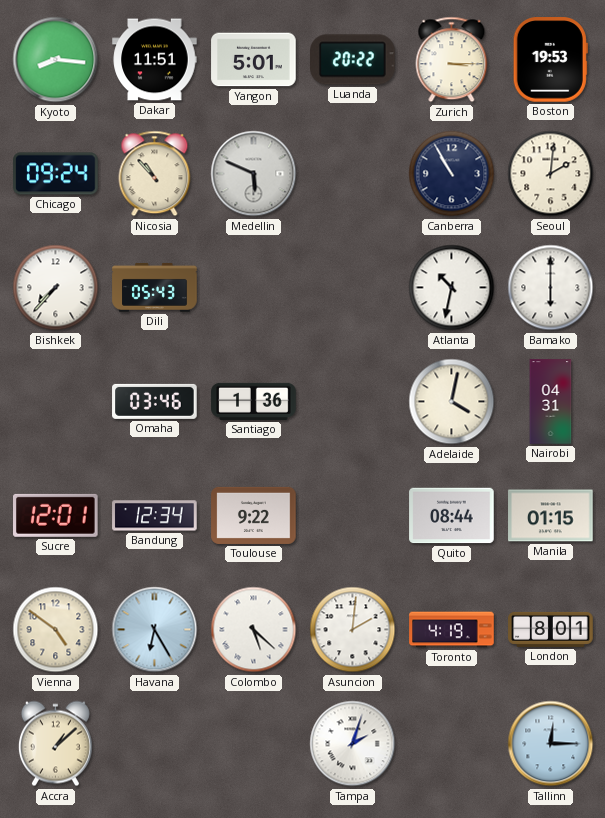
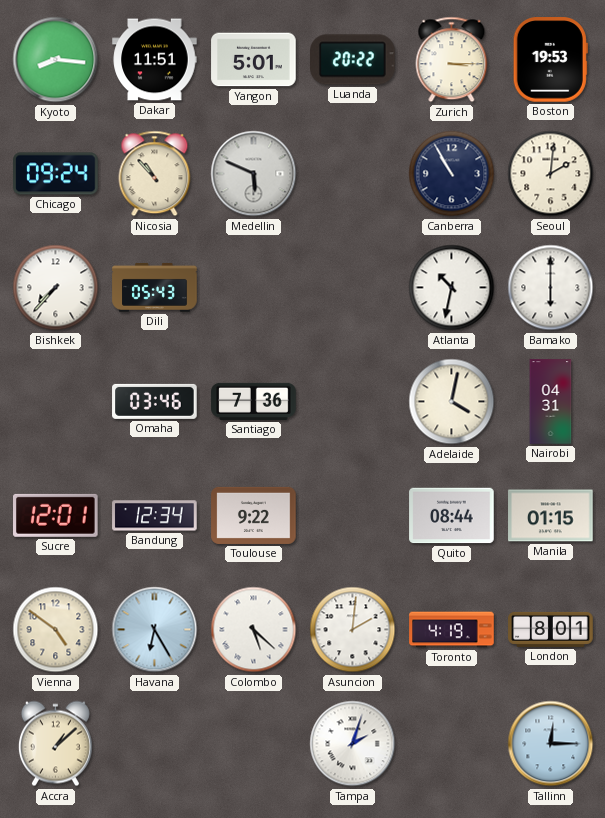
Santiago: 1:36 -> 7:36
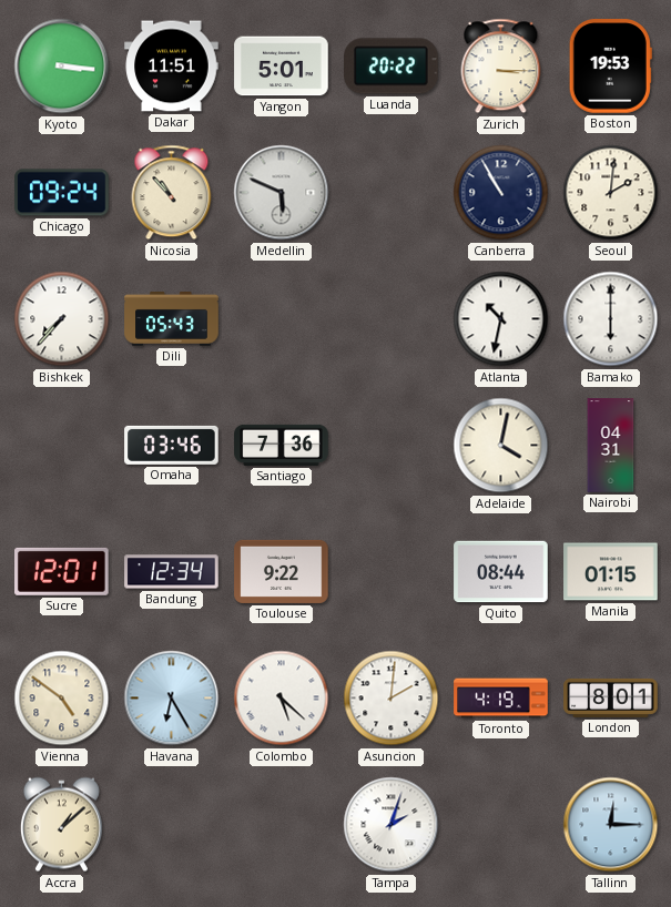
Kyoto: 8:16 -> 3:16
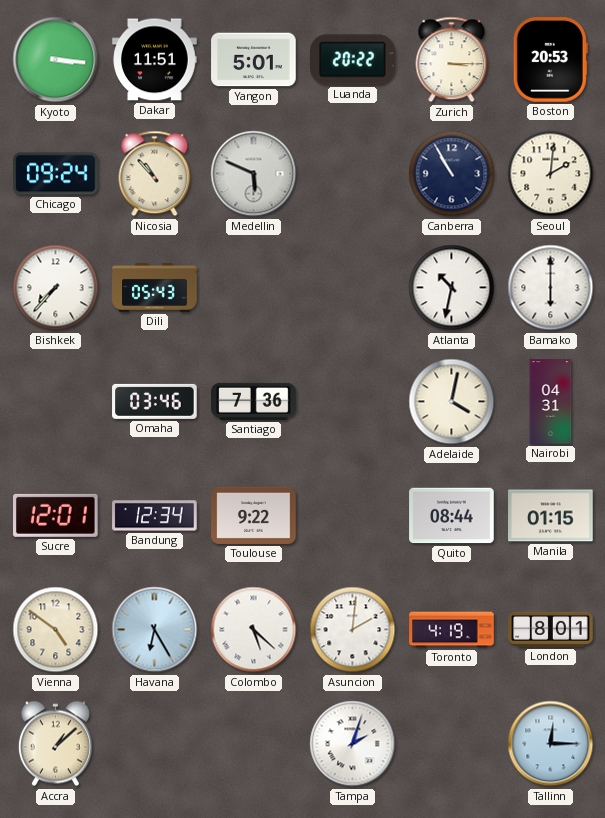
Boston: 19:53 -> 20:53
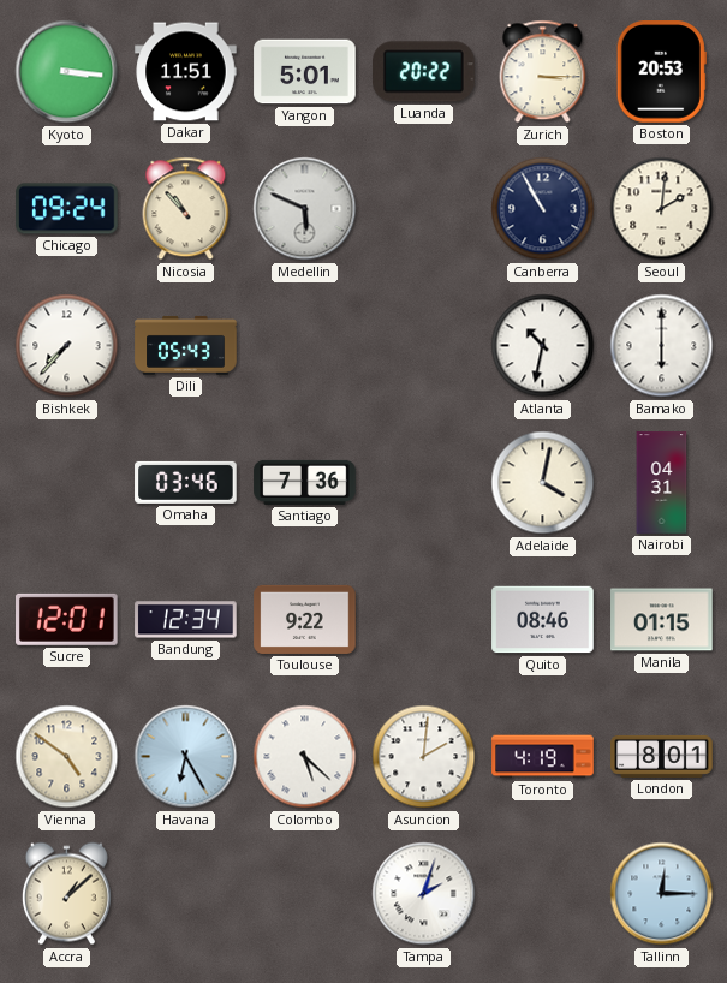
Quito: 08:44 -> 08:46
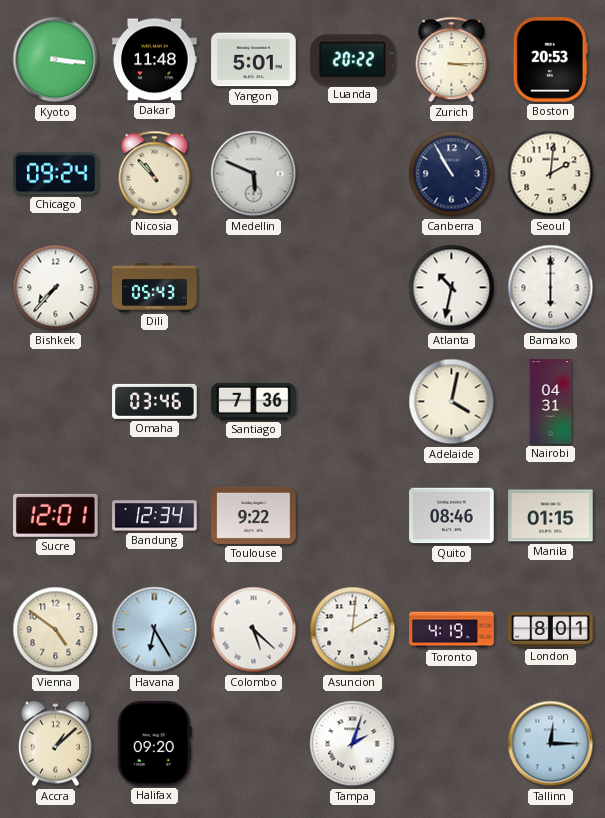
Dakar: 11:51 -> 11:48
Halifax: none -> 09:20
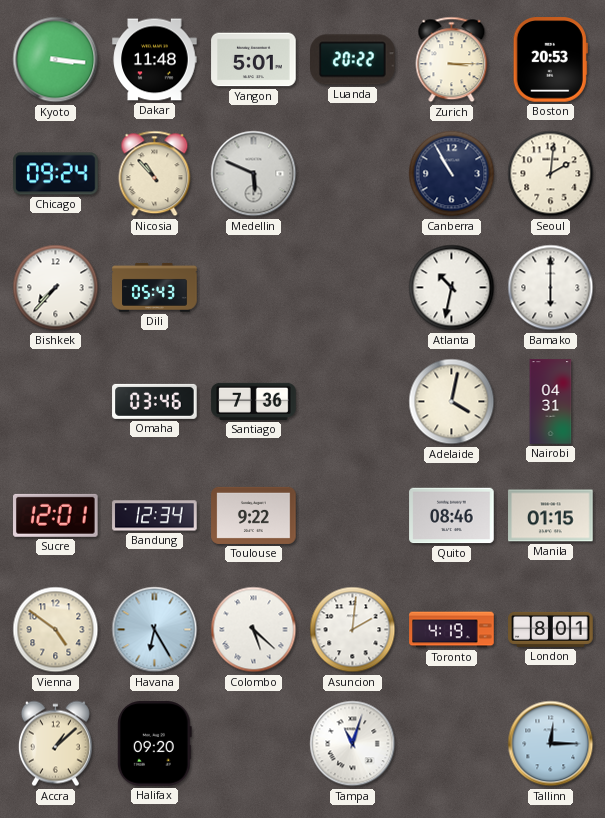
Tampa: 2:03 -> 11:03
